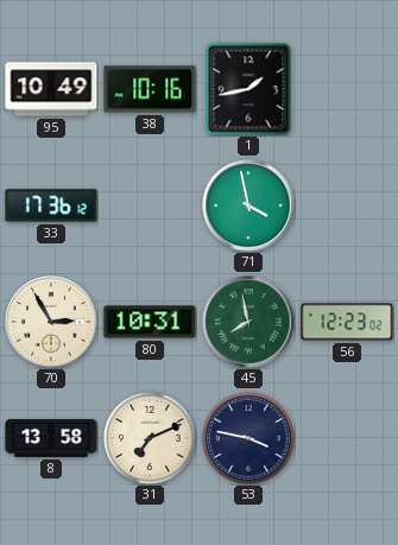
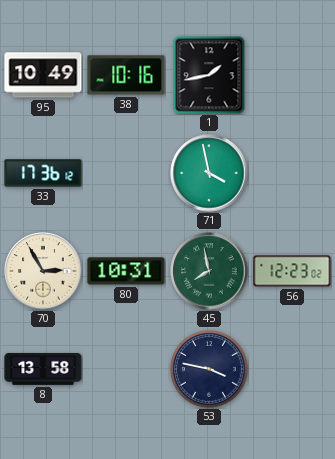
31: 7:11 -> none
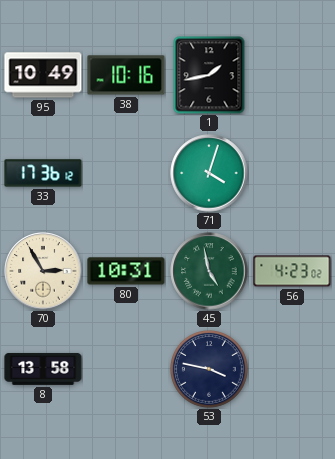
71: 3:58 -> 4:03
45: 7:58 -> 4:58
56: 12:23 -> 4:23
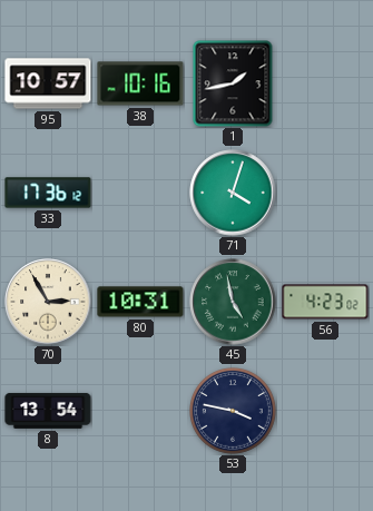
95: 10:49 -> 10:57
8: 13:58 -> 13:54
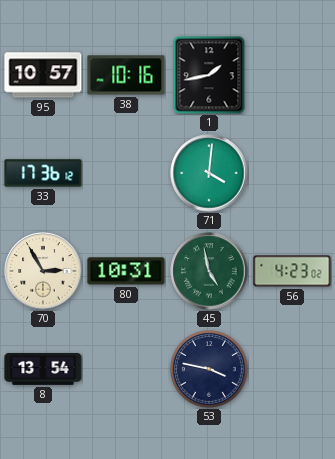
71: 4:03 -> 4:01
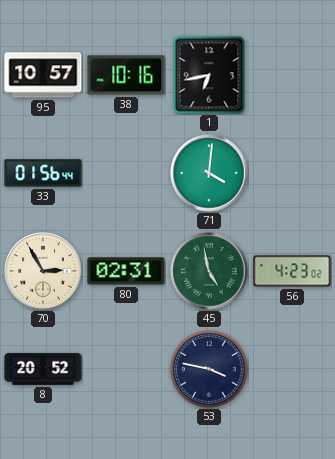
1: 1:43 -> 6:43
33: 17:36 -> 01:56
80: 10:31 -> 02:31
8: 13:54 -> 20:52
